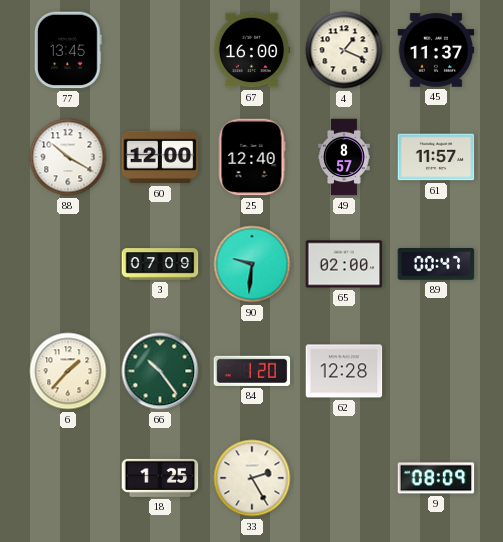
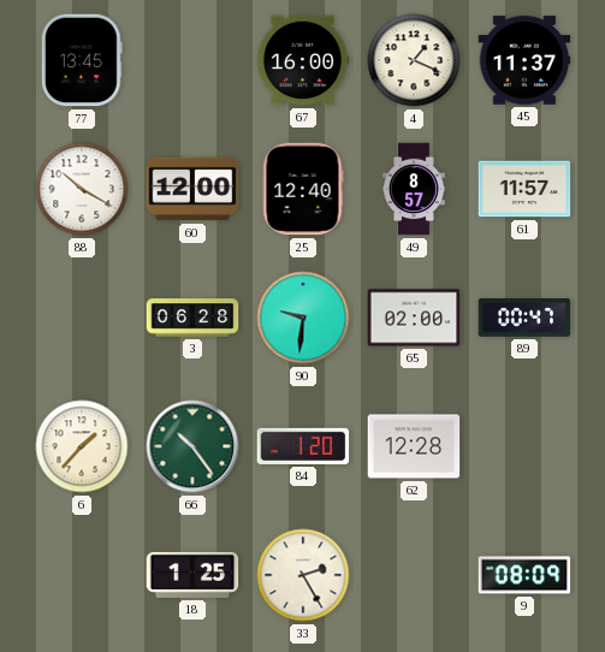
3: 07:09 -> 06:28
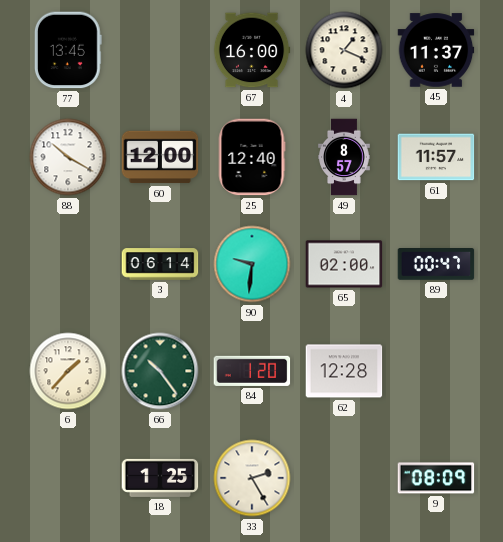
3: 06:28 -> 06:14
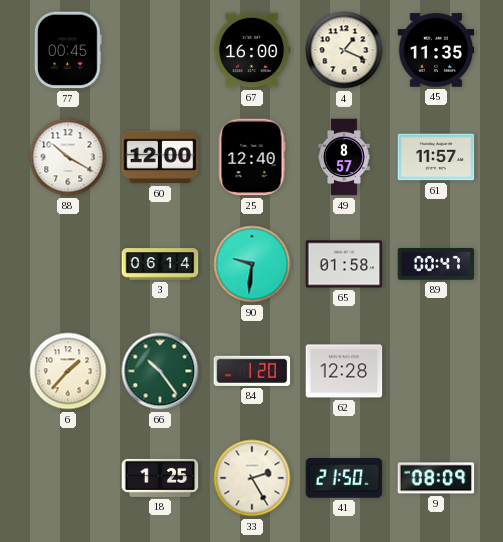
77: 13:45 -> 00:45
45: 11:37 -> 11:35
65: 02:00 -> 01:58
41: none -> 21:50
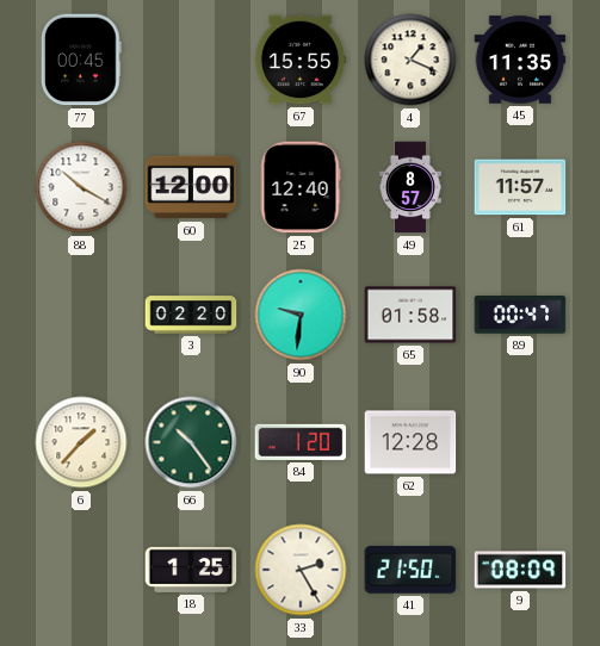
67: 16:00 -> 15:55
3: 06:14 -> 02:20
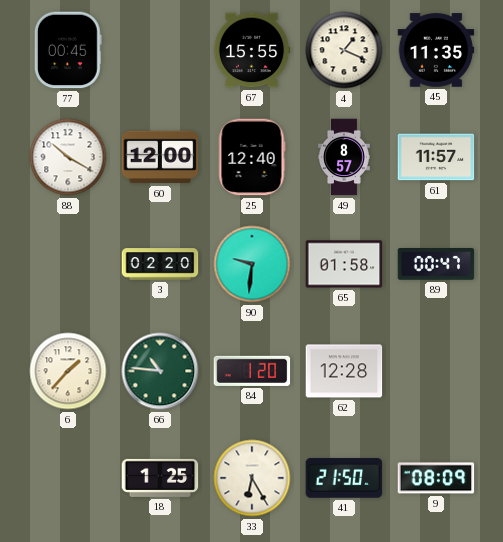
66: 10:24 -> 10:46
33: 2:25 -> 6:25
